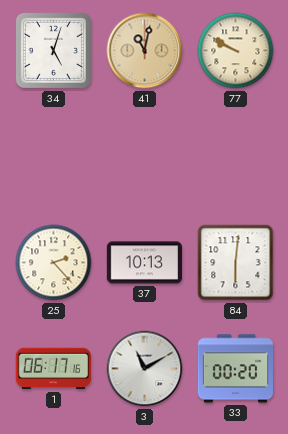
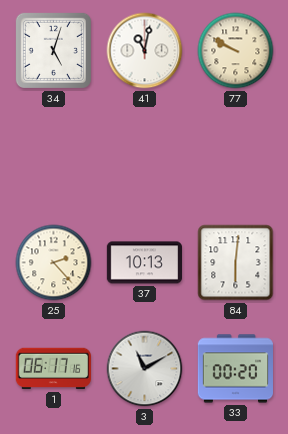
41 dial: champagne -> white
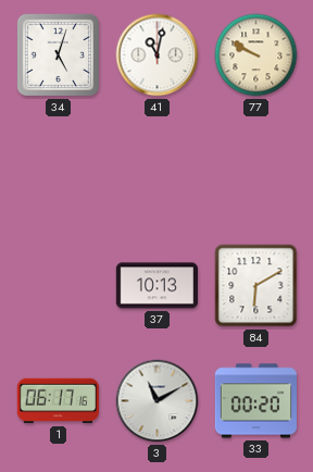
25: 2:23 -> none
84: 6:01 -> 6:10
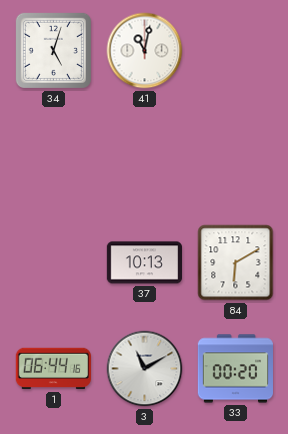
77: 9:50 -> none
1: 06:17 -> 06:44
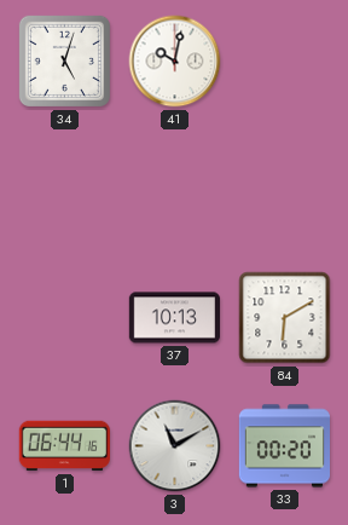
41: 11:02 -> 10:02
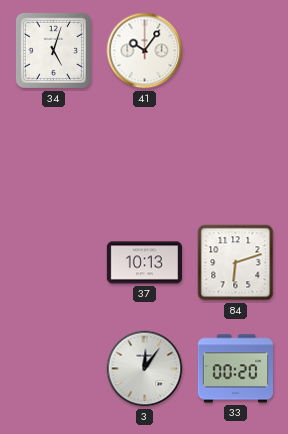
41: 10:02 -> 10:06
84: 6:10 -> 6:12
1: 06:44 -> none
3: 11:10 -> 12:06
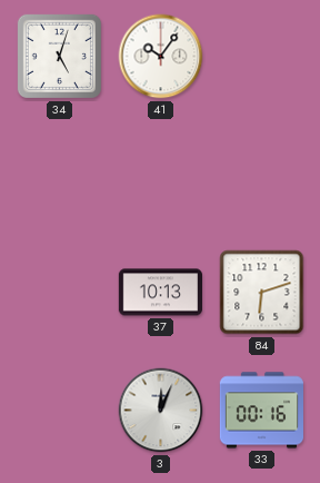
3: 12:06 -> 12:04
33: 00:20 -> 00:16
